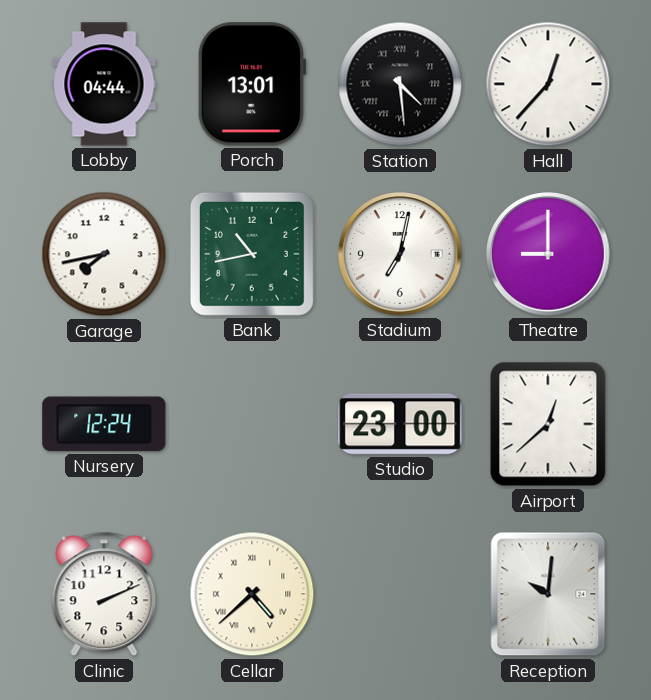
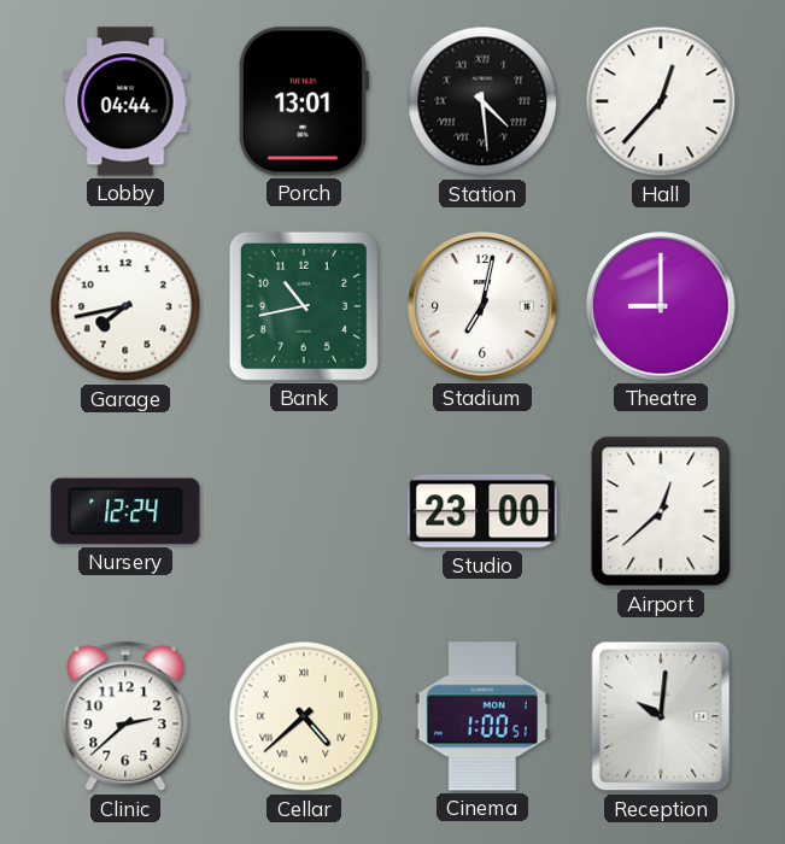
Clinic: 2:11 -> 2:38
Cinema: none -> 1:00
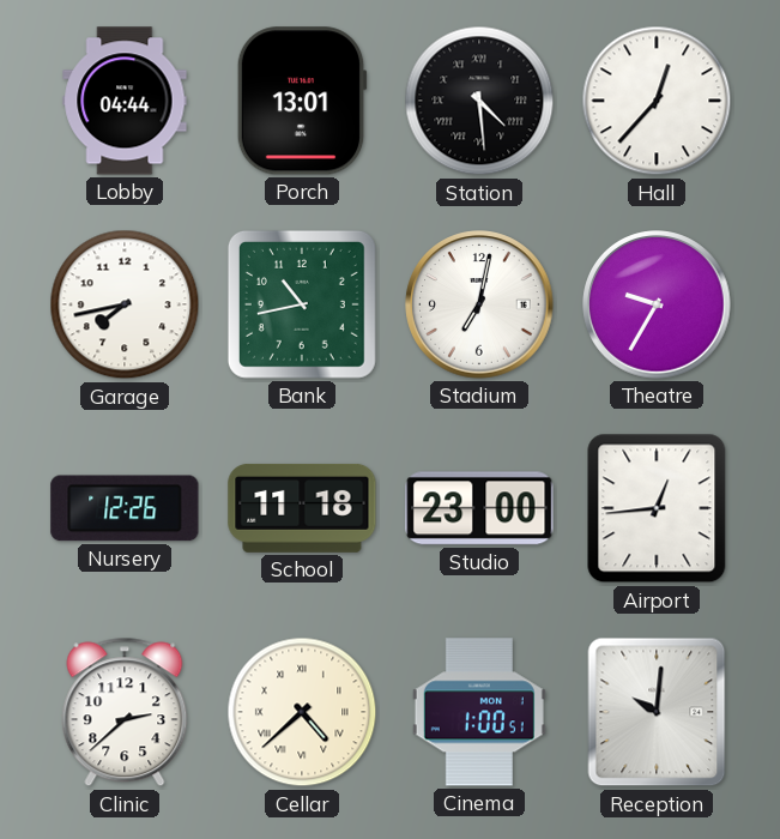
Theatre: 9:00 -> 9:35
Nursery: 12:24 -> 12:26
School: none -> 11:18
Airport: 12:38 -> 12:44
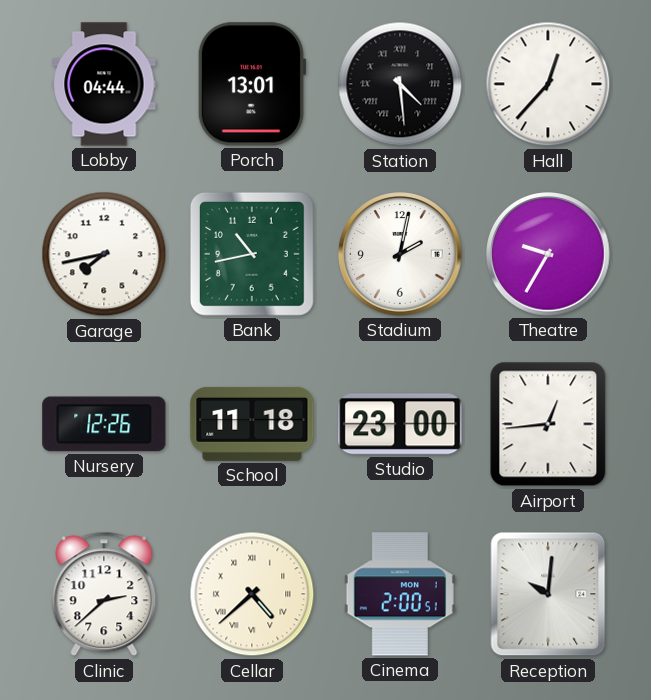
Stadium: 7:02 -> 2:02
Cinema: 1:00 -> 2:00
